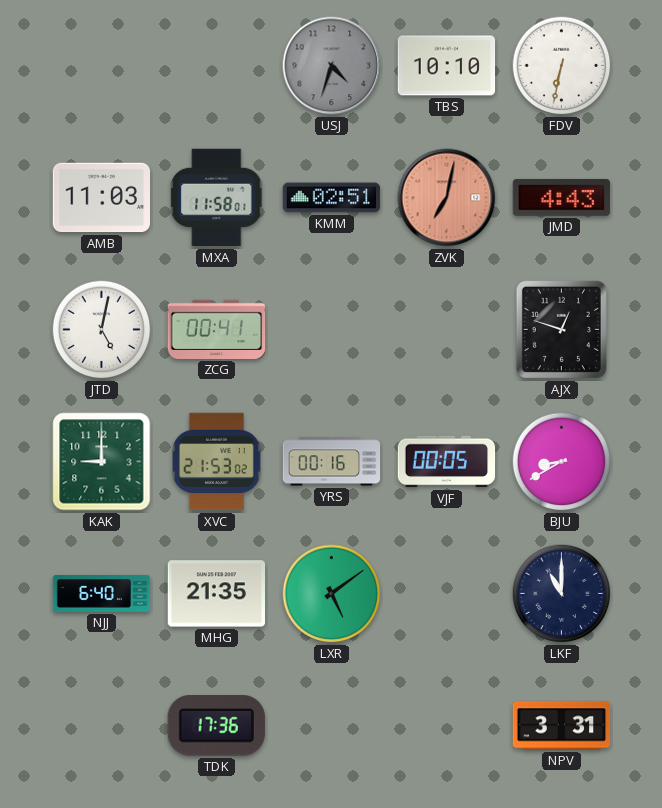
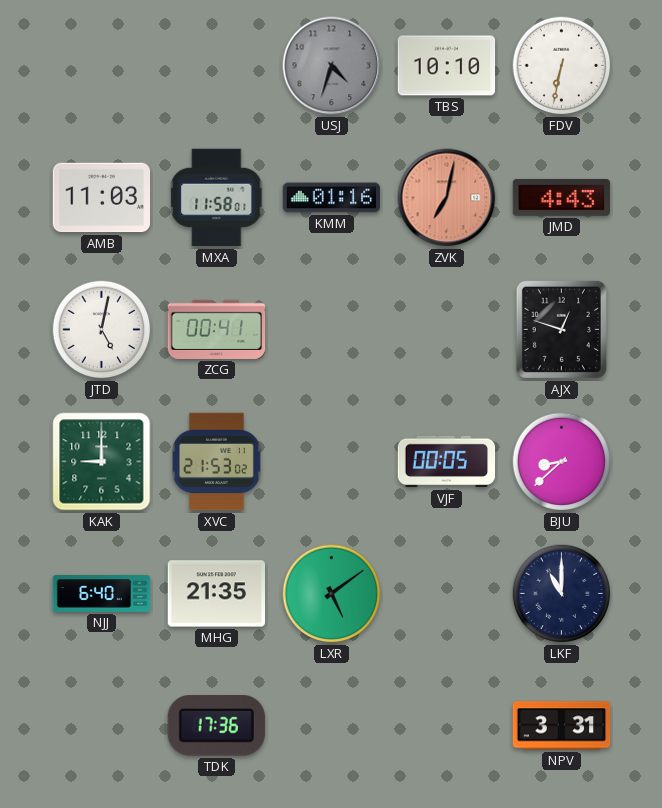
KMM: 02:51 -> 01:16
YRS: 00:16 -> none
BJU: 8:40 -> 8:38
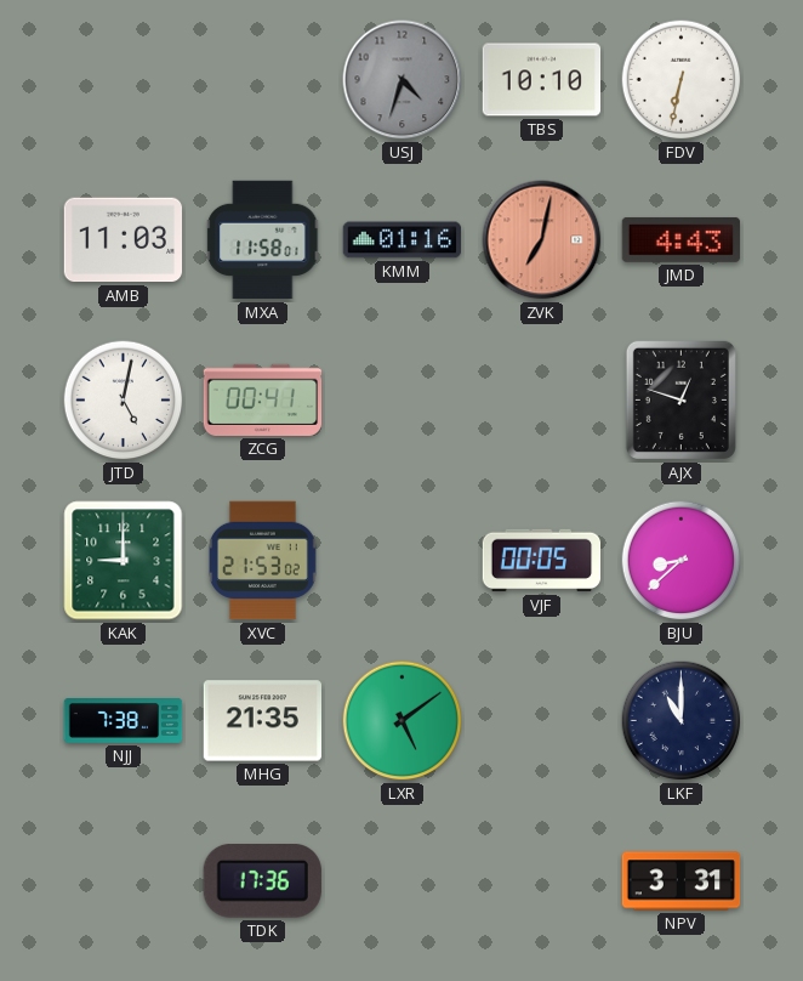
NJJ: 6:40 -> 7:38
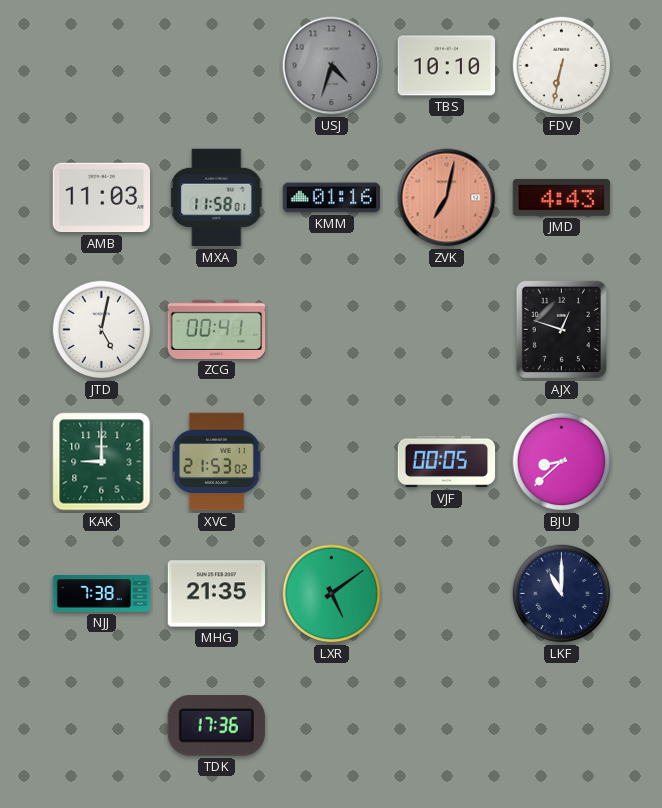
NPV: 3:31 -> none
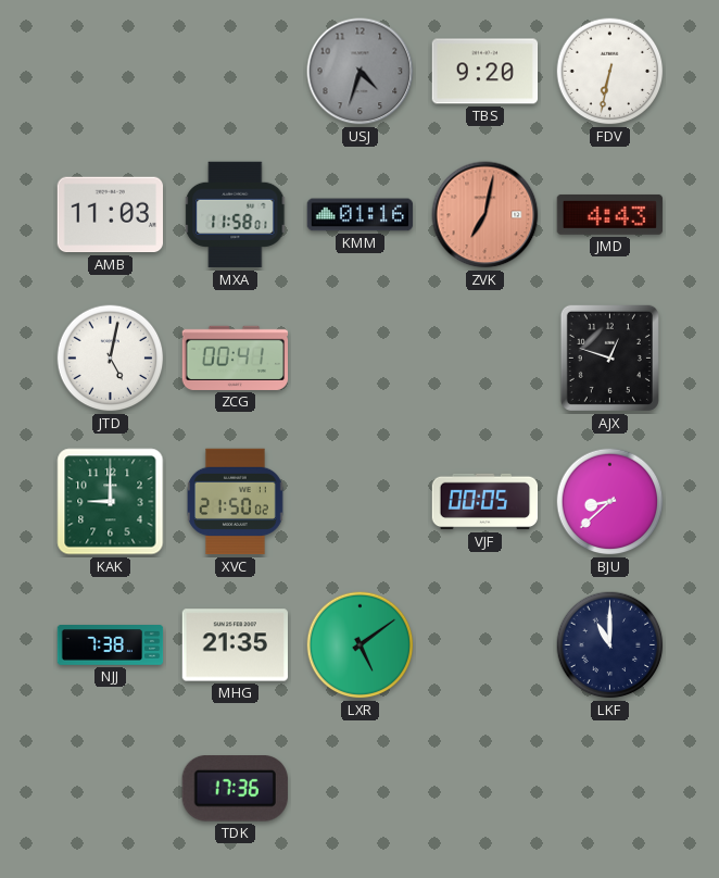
TBS: 10:10 -> 9:20
XVC: 21:53 -> 21:50
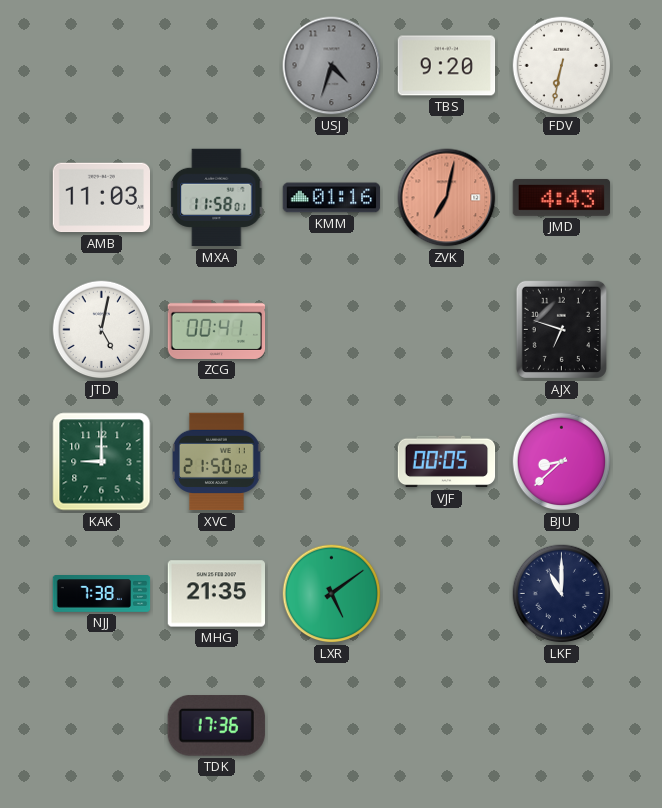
AJX: 12:48 -> 6:48
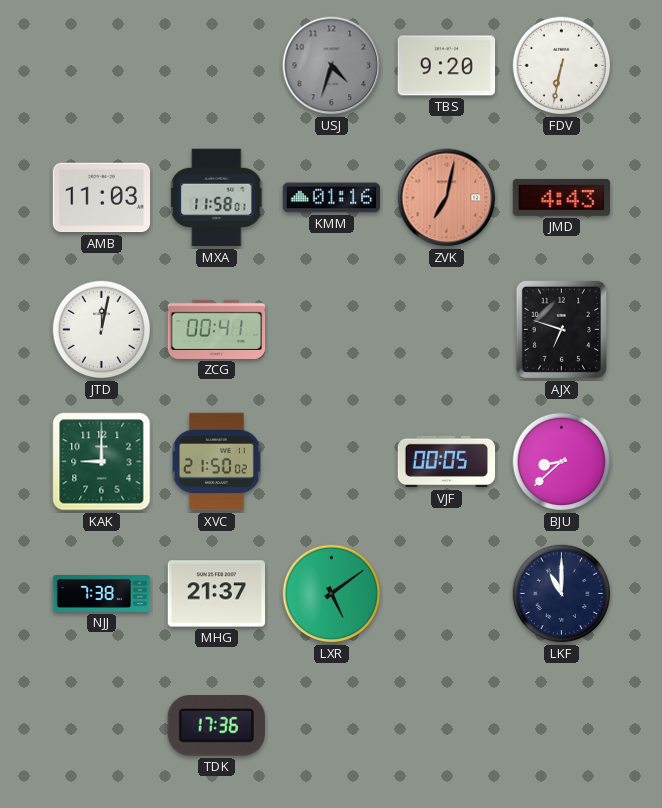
JTD: 5:02 -> 12:02
MHG: 21:35 -> 21:37
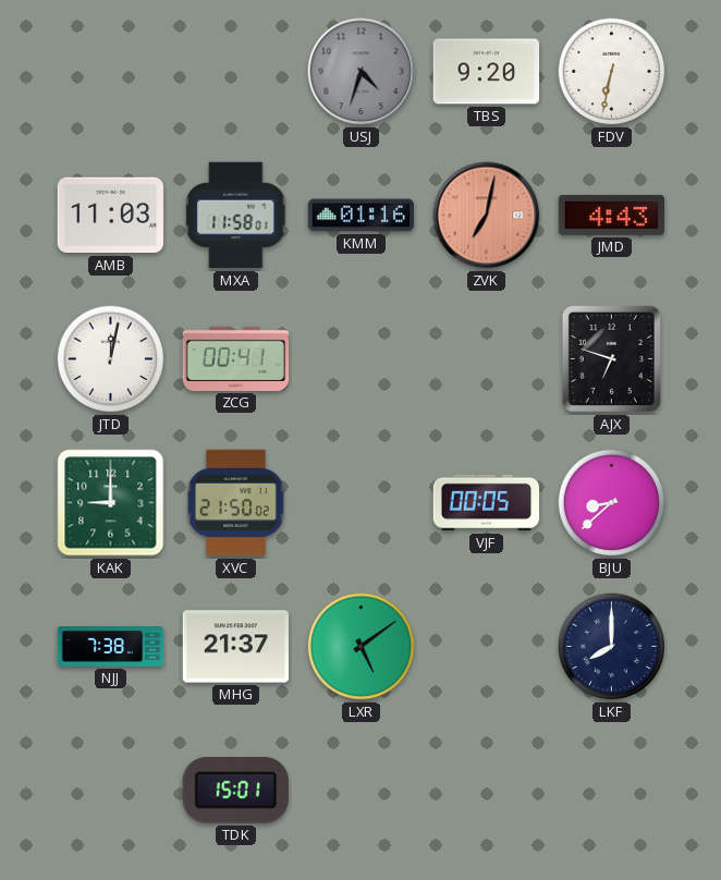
LKF: 11:00 -> 8:00
TDK: 17:36 -> 15:01
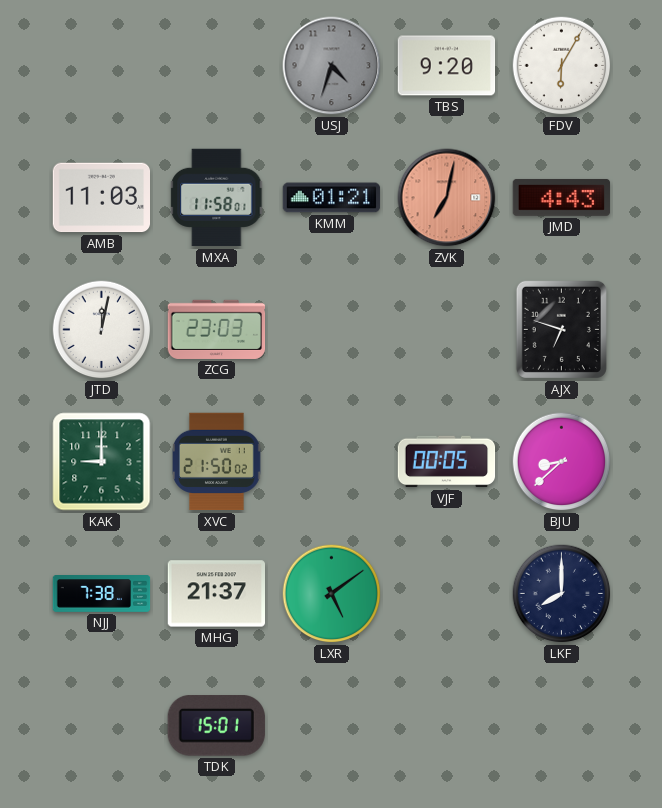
FDV: 6:32 -> 6:05
KMM: 01:16 -> 01:21
ZCG: 00:41 -> 23:03
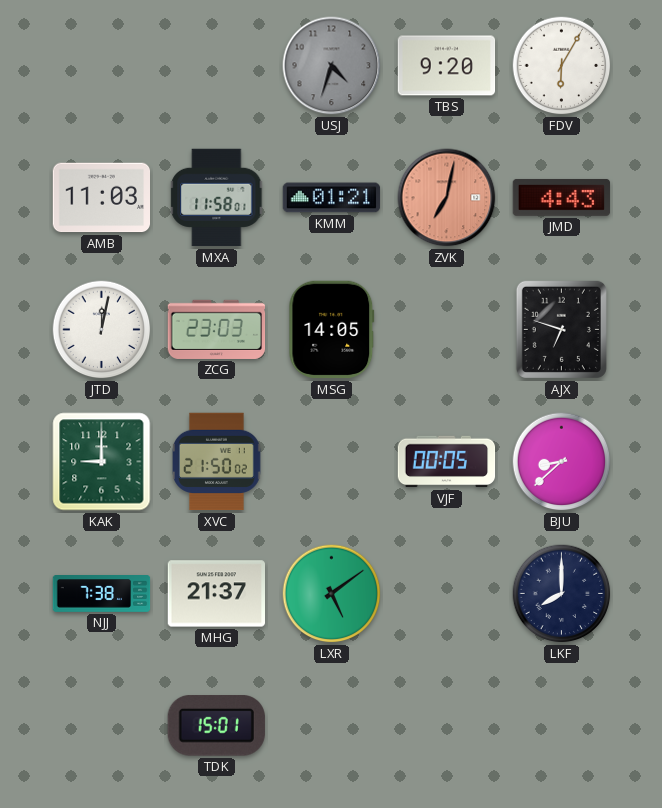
MSG: none -> 14:05
